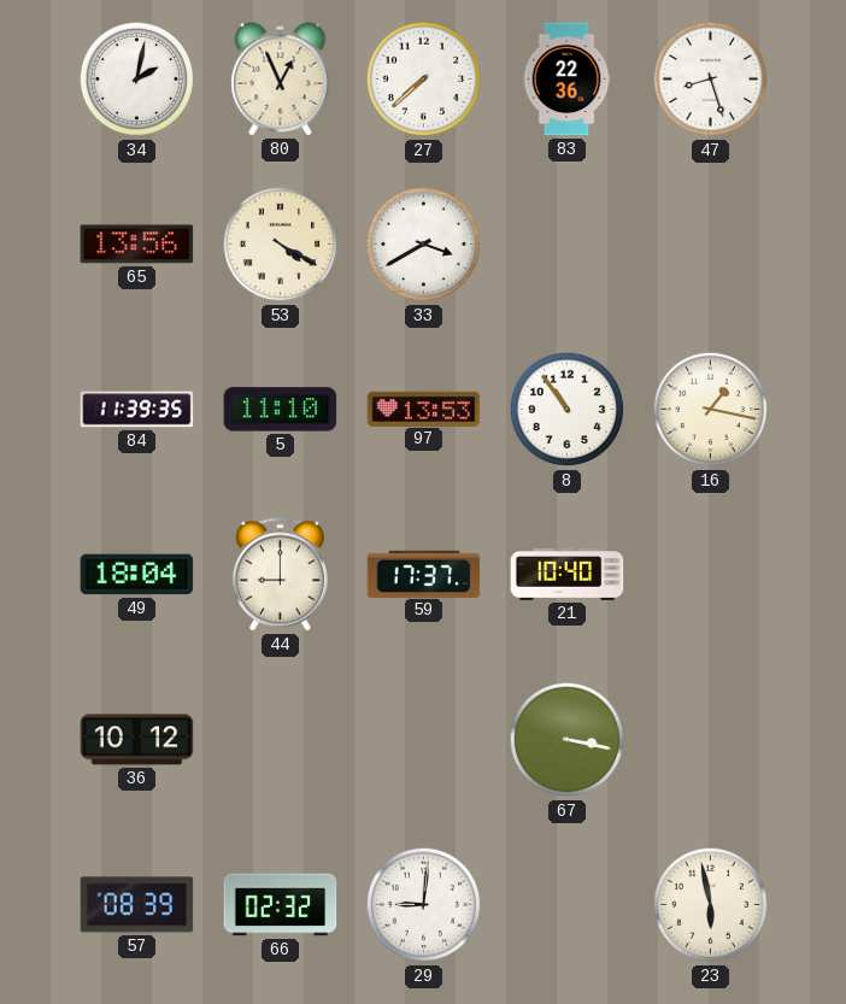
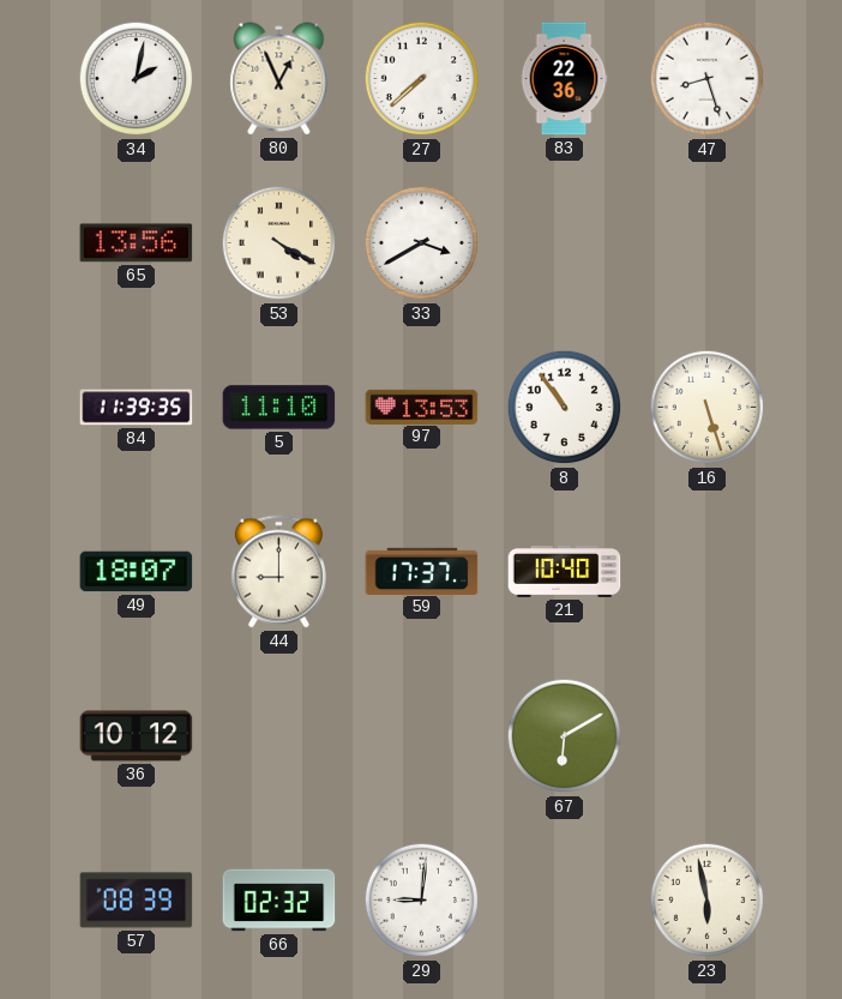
16: 1:17 -> 5:27
49: 18:04 -> 18:07
67: 3:17 -> 6:10
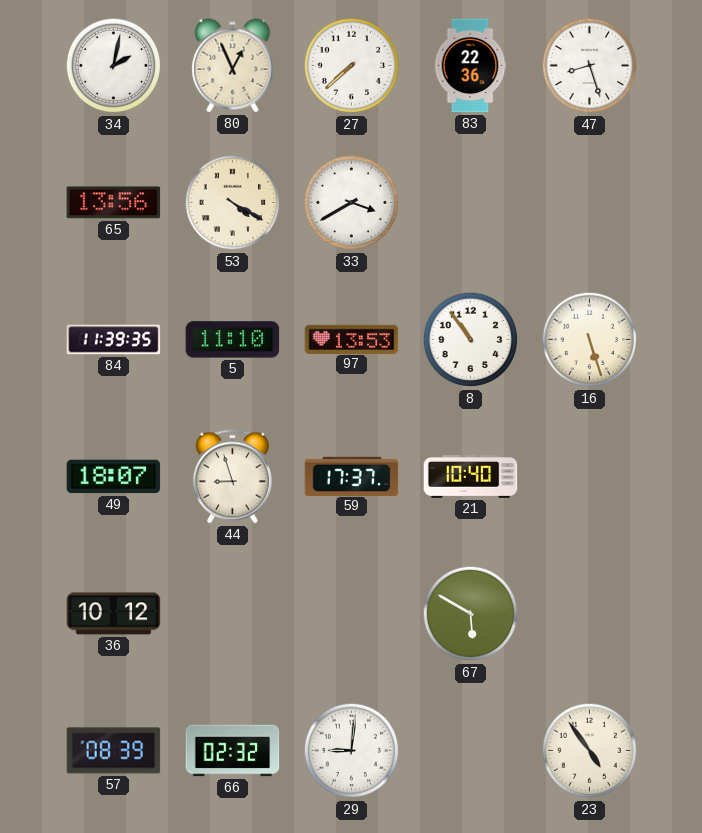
44: 9:00 -> 8:57
67: 6:10 -> 5:50
23: 5:58 -> 4:54
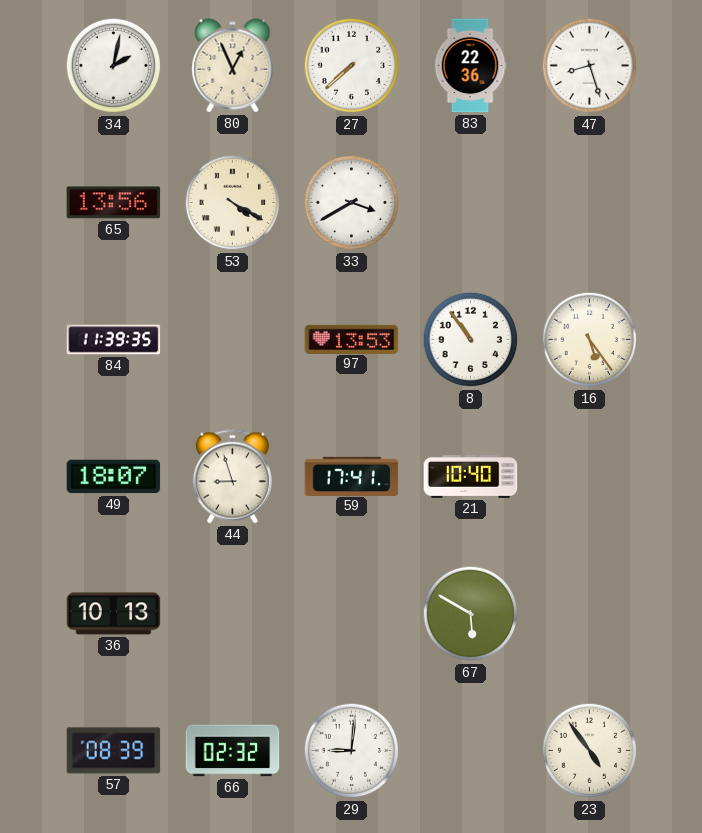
5: 11:10 -> none
16: 5:27 -> 5:24
59: 17:37 -> 17:41
36: 10:12 -> 10:13
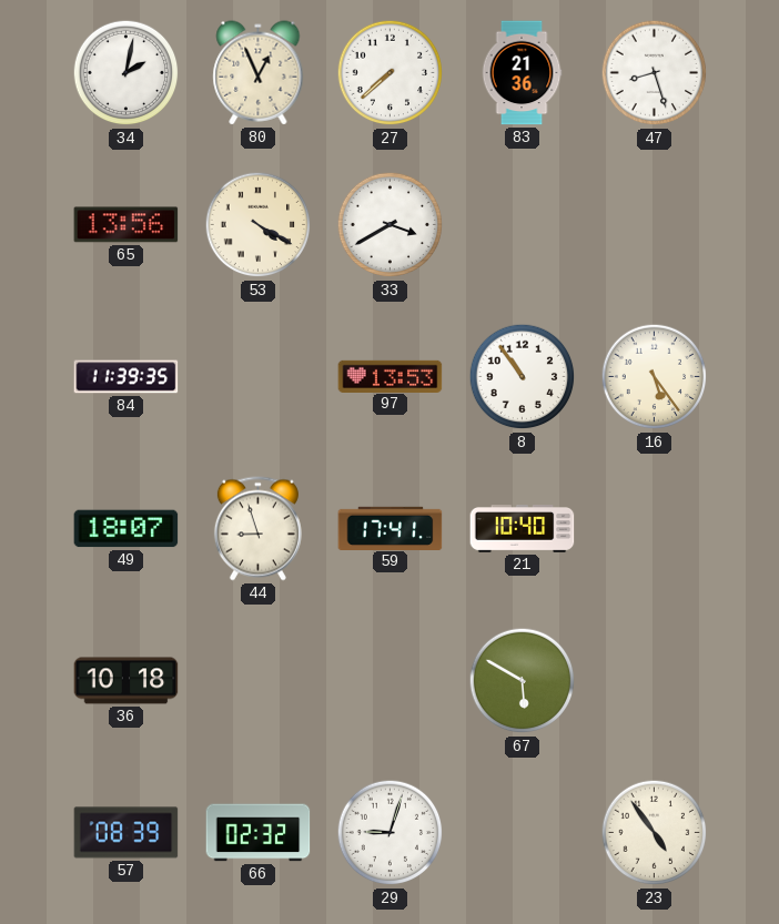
83: 22:36 -> 21:36
36: 10:13 -> 10:18
29: 9:01 -> 9:03
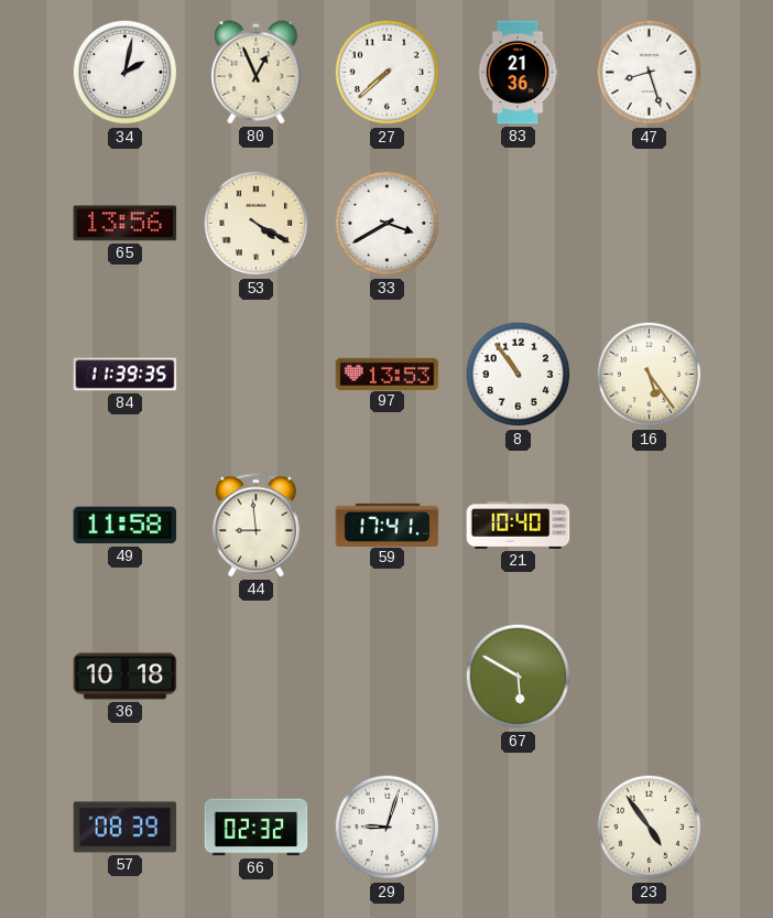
49: 18:07 -> 11:58
44: 8:57 -> 8:59
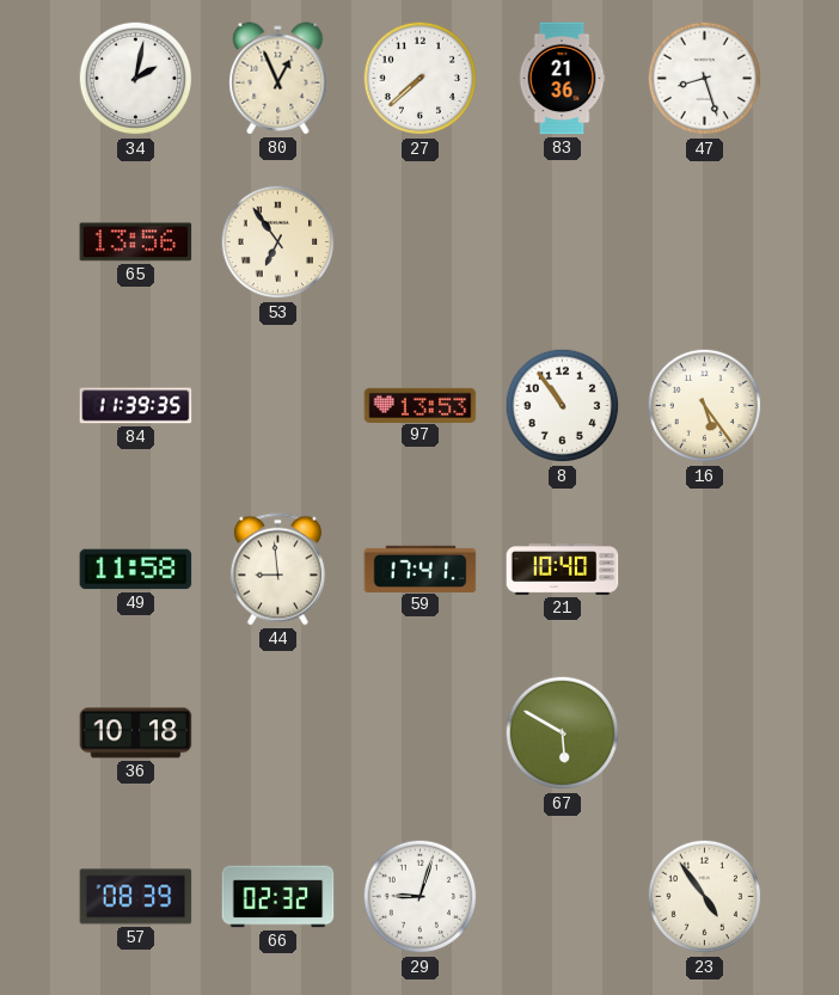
53: 4:20 -> 6:54
33: 3:40 -> none
